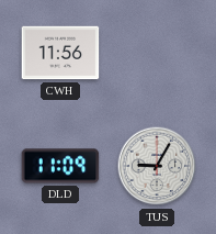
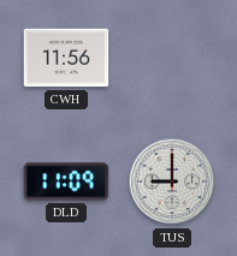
TUS: 9:05 -> 9:00
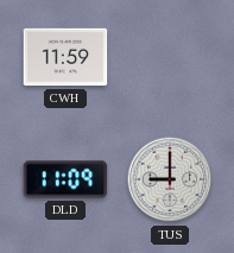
CWH: 11:56 -> 11:59
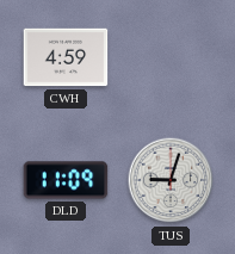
CWH: 11:59 -> 4:59
TUS: 9:00 -> 9:03
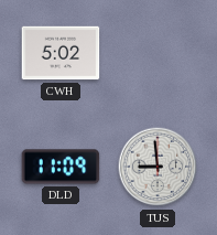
CWH: 4:59 -> 5:02
TUS: 9:03 -> 8:59
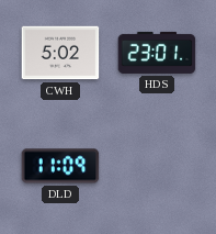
HDS: none -> 23:01
TUS: 8:59 -> none
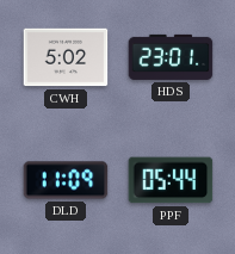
PPF: none -> 05:44
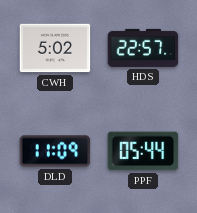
HDS: 23:01 -> 22:57
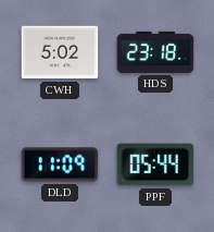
HDS: 22:57 -> 23:18
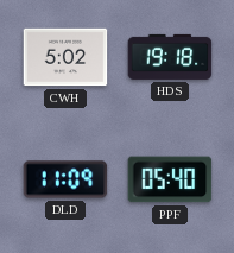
HDS: 23:18 -> 19:18
PPF: 05:44 -> 05:40
